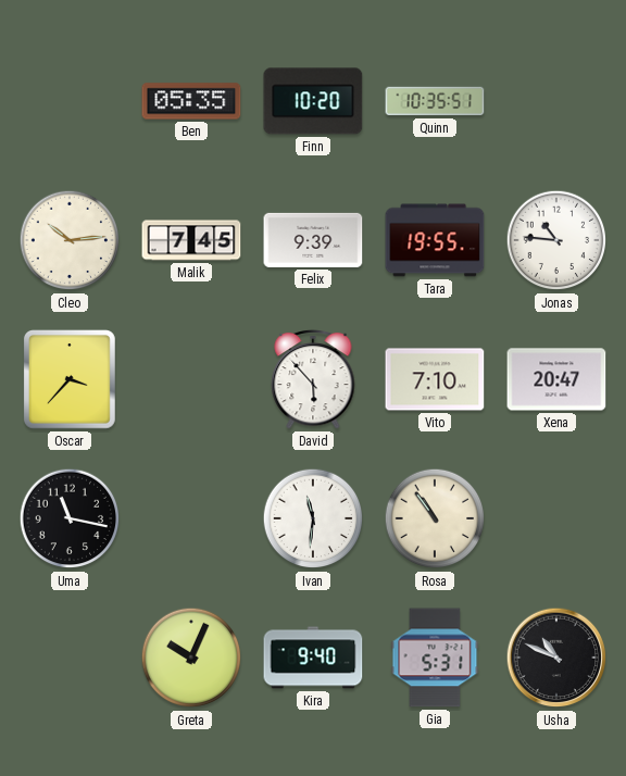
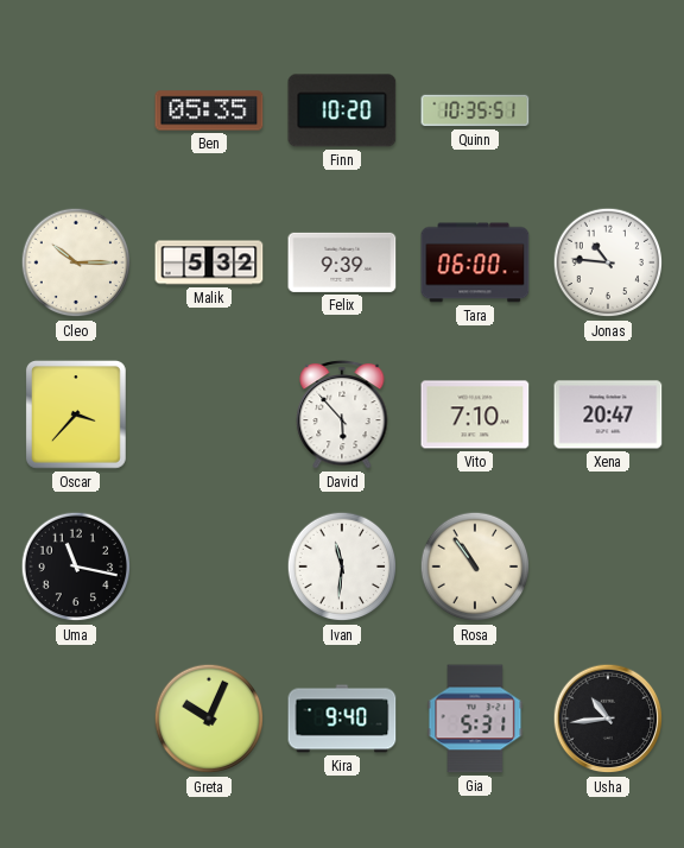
Cleo: 10:14 -> 10:15
Malik: 7:45 -> 5:32
Tara: 19:55 -> 06:00
Usha: 10:49 -> 10:44
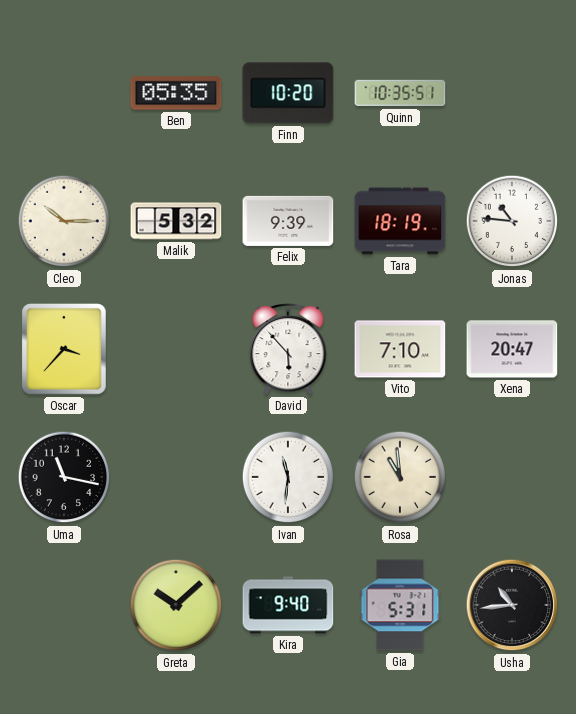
Tara: 06:00 -> 18:19
Rosa: 10:54 -> 10:59
Greta: 10:04 -> 10:08
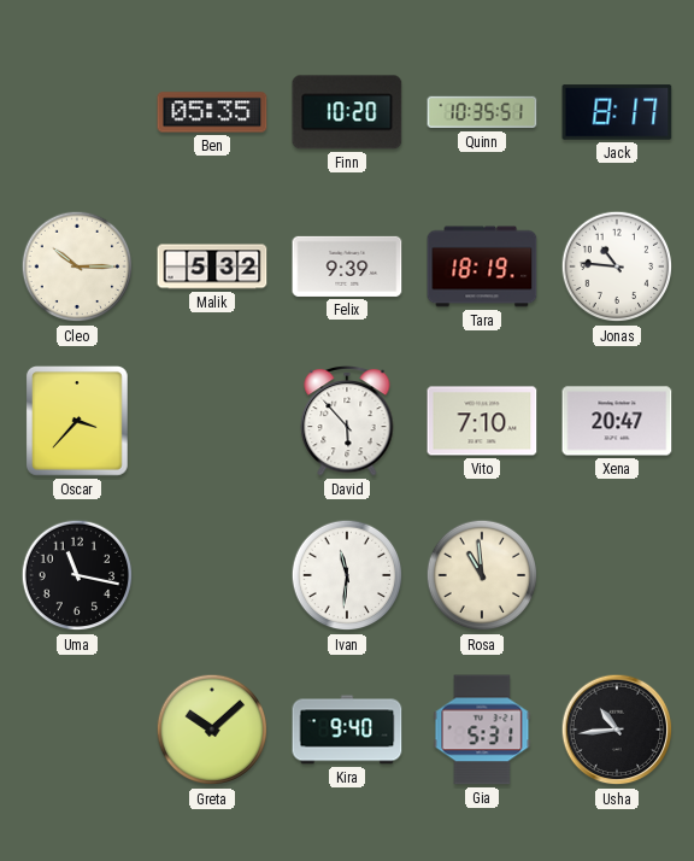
Jack: none -> 8:17
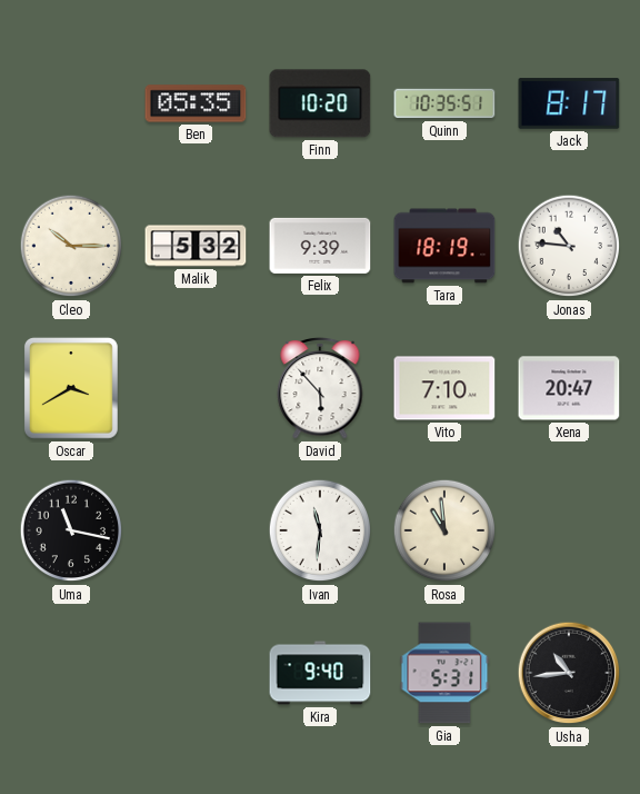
Oscar: 3:37 -> 3:40
Greta: 10:08 -> none
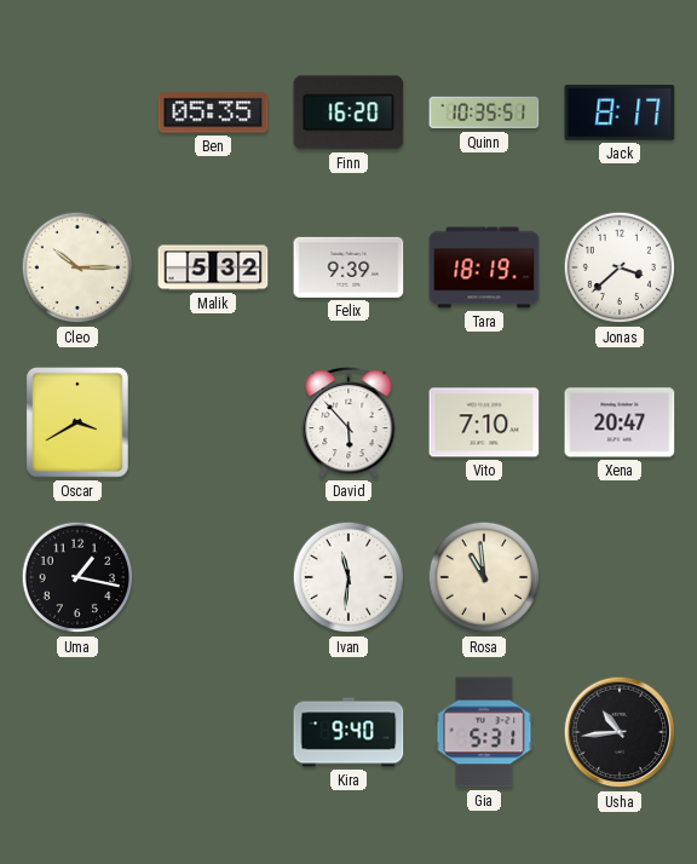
Finn: 10:20 -> 16:20
Jonas: 10:46 -> 3:38
Uma: 11:17 -> 1:17
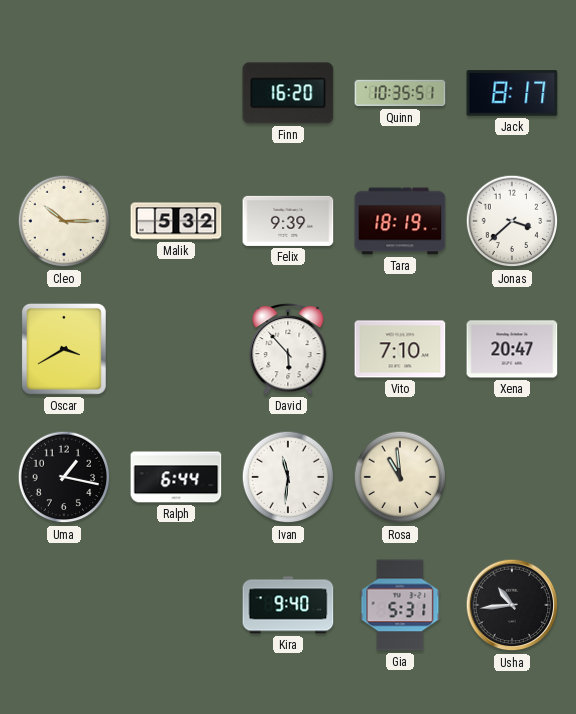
Ben: 05:35 -> none
Ralph: none -> 6:44
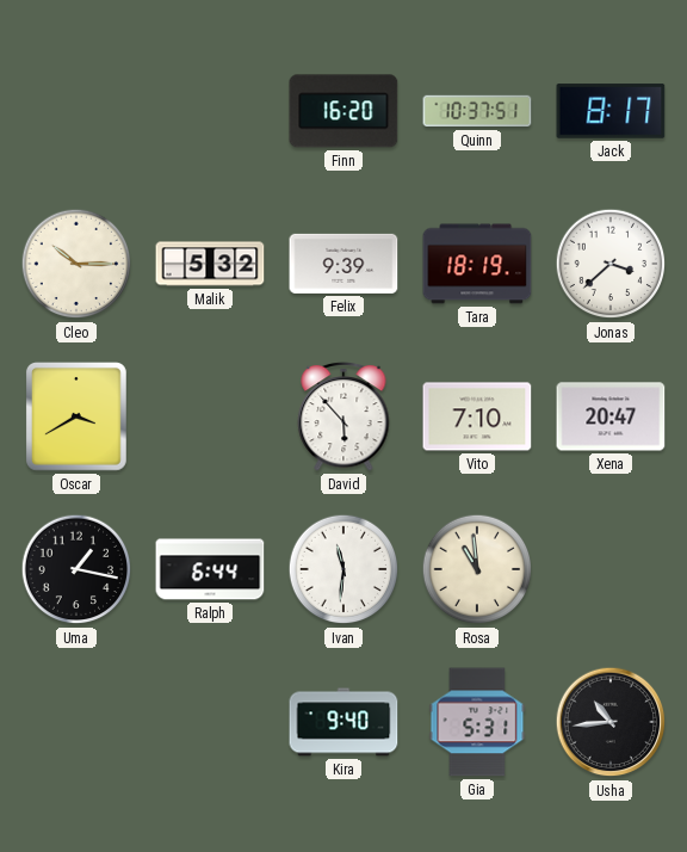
Quinn: 10:35 -> 10:37
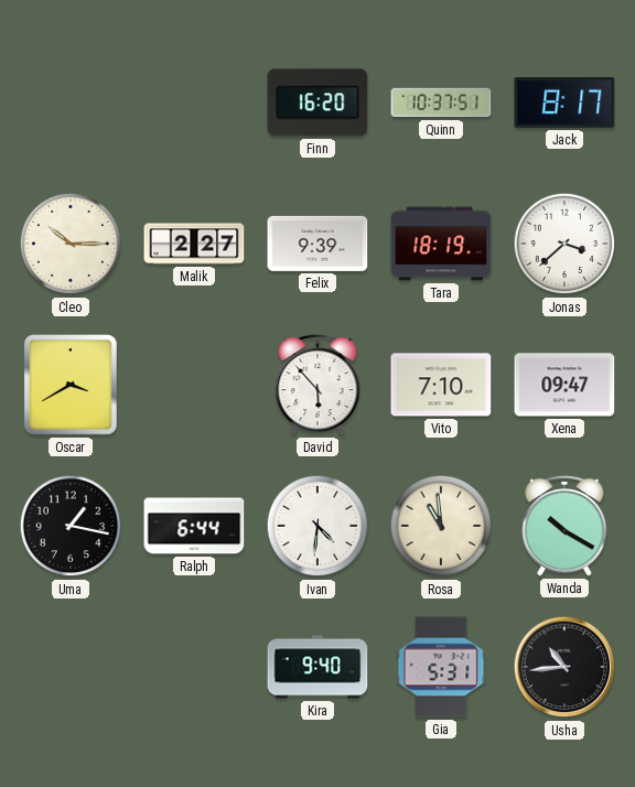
Malik: 5:32 -> 2:27
Xena: 20:47 -> 09:47
Ivan: 11:31 -> 4:31
Wanda: none -> 10:20
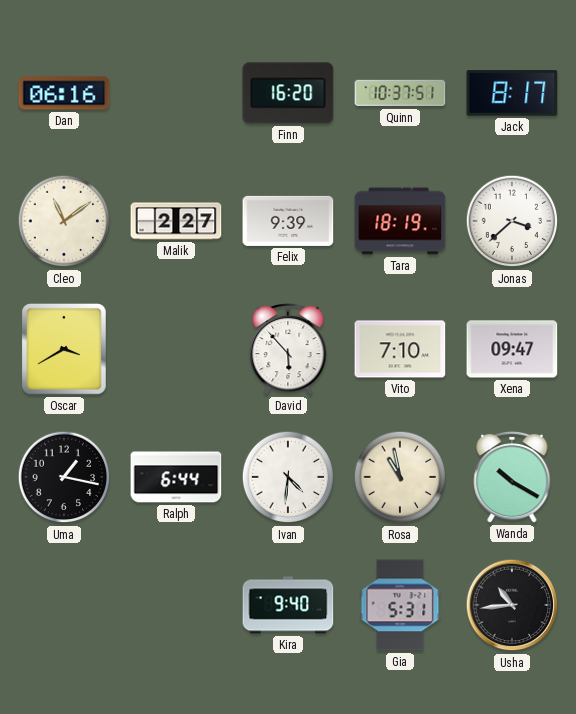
Dan: none -> 06:16
Cleo: 10:15 -> 11:09
Rosa: 10:59 -> 10:58
